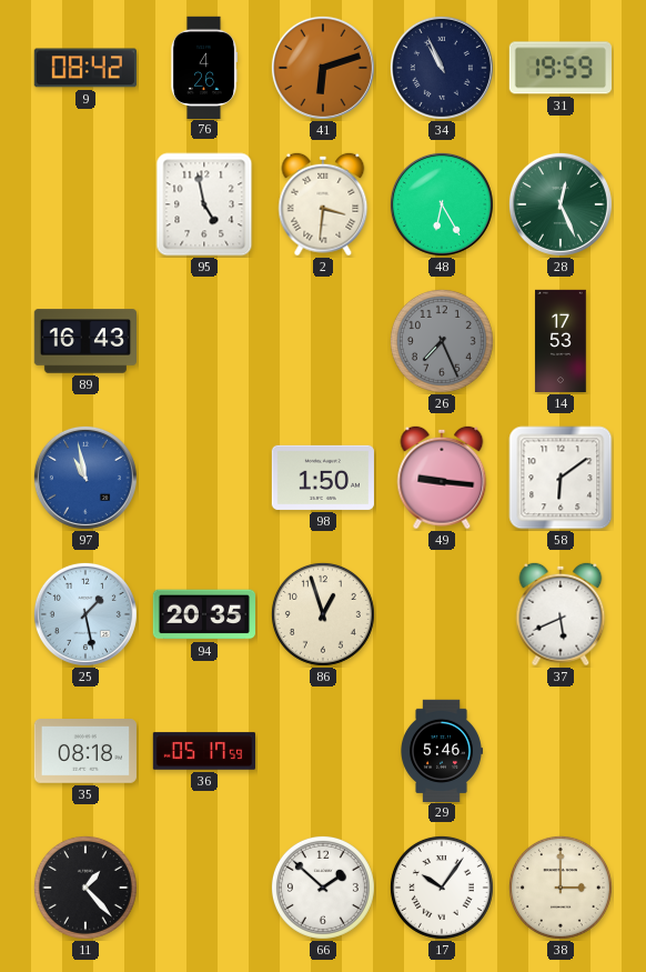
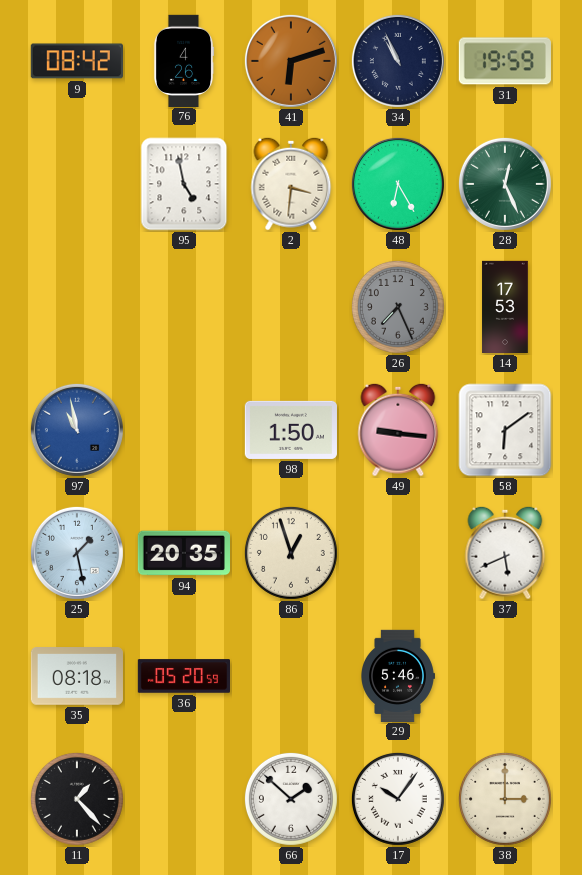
89: 16:43 -> none
36: 05:17 -> 05:20
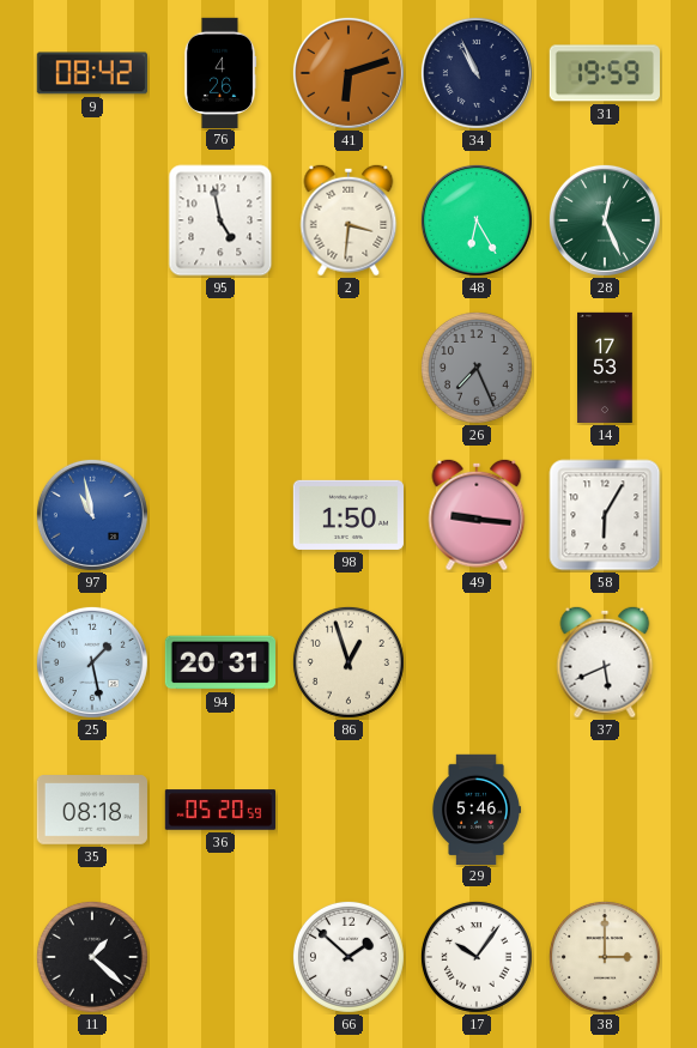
58: 6:09 -> 6:05
94: 20:35 -> 20:31
11: 1:23 -> 1:22
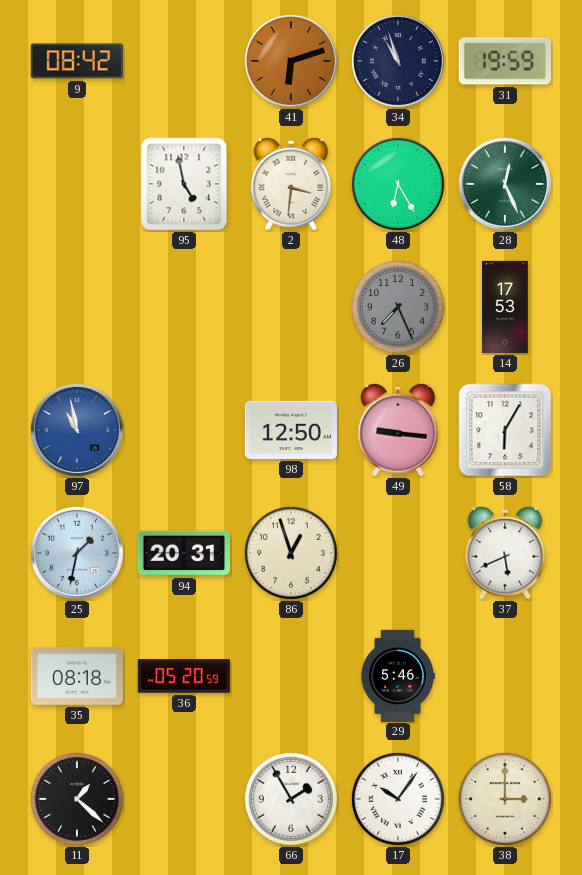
76: 4:26 -> none
34: 10:56 -> 10:57
98: 1:50 -> 12:50
25: 1:28 -> 1:32
66: 1:52 -> 1:55
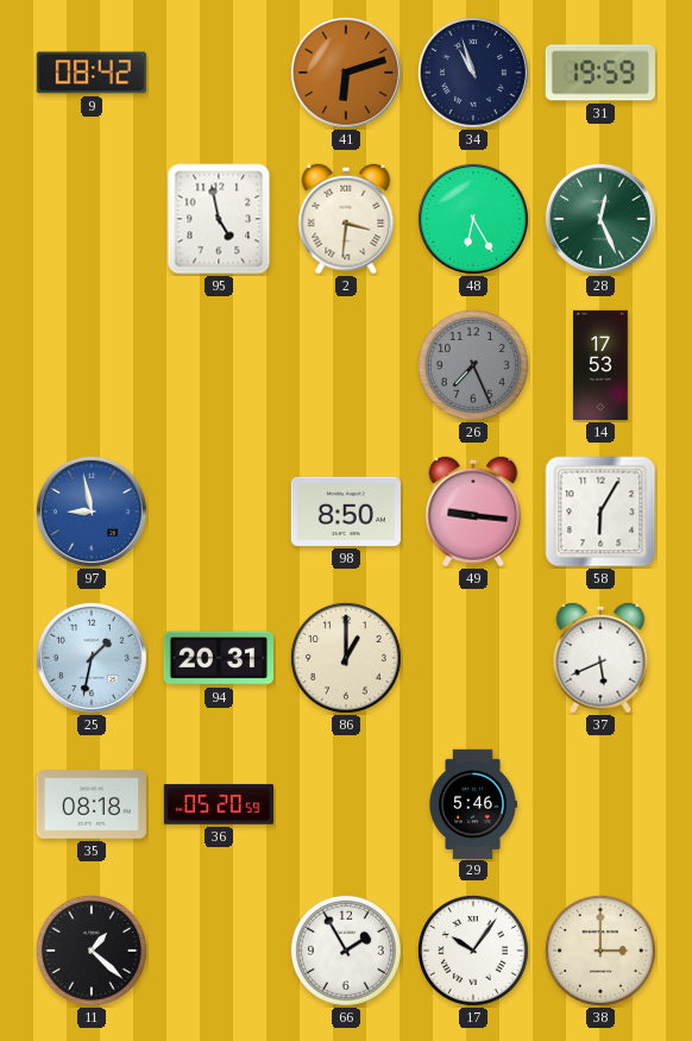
97: 10:58 -> 8:58
98: 12:50 -> 8:50
86: 12:57 -> 1:00
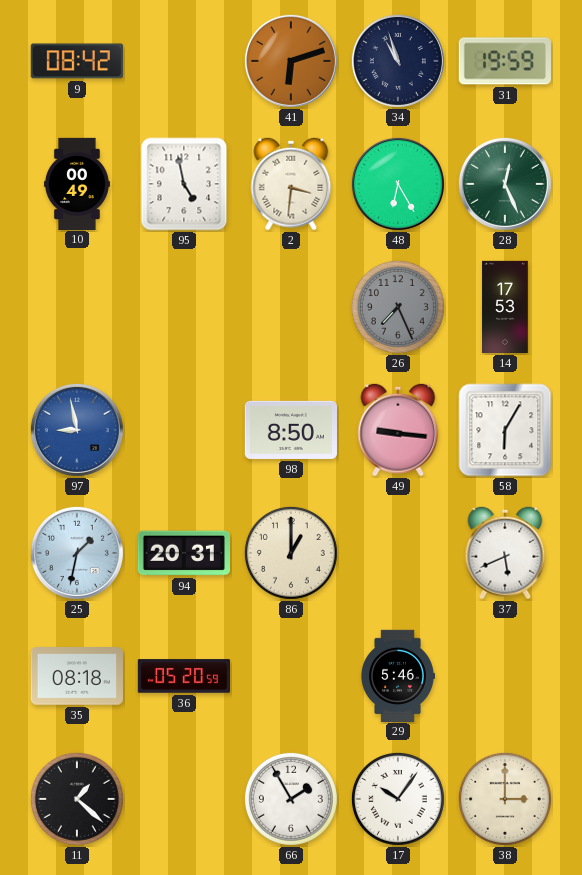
10: none -> 00:49
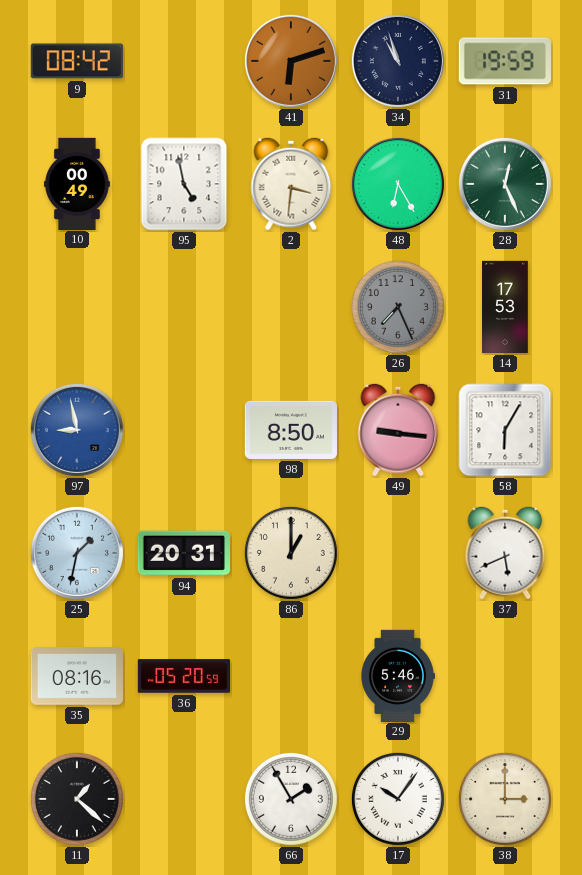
35: 08:18 -> 08:16
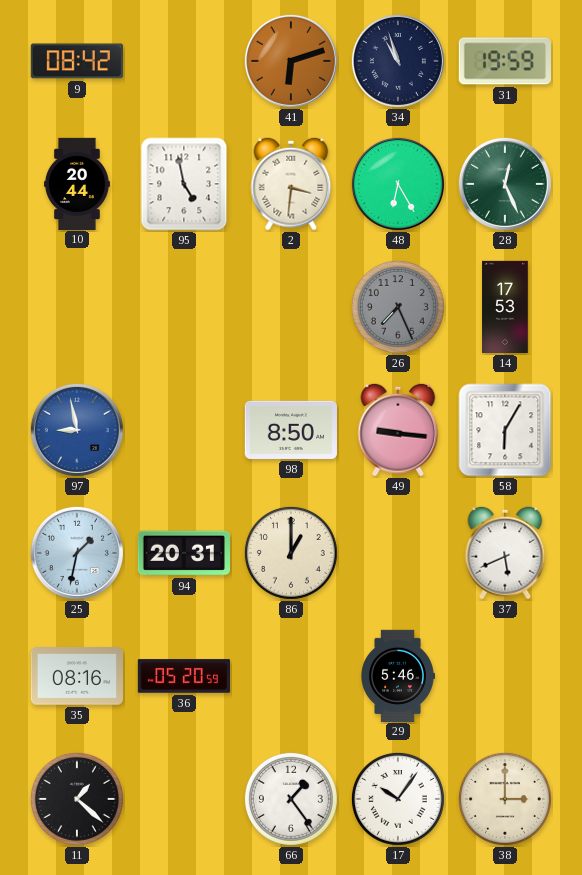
10: 00:49 -> 20:44
66: 1:55 -> 1:24
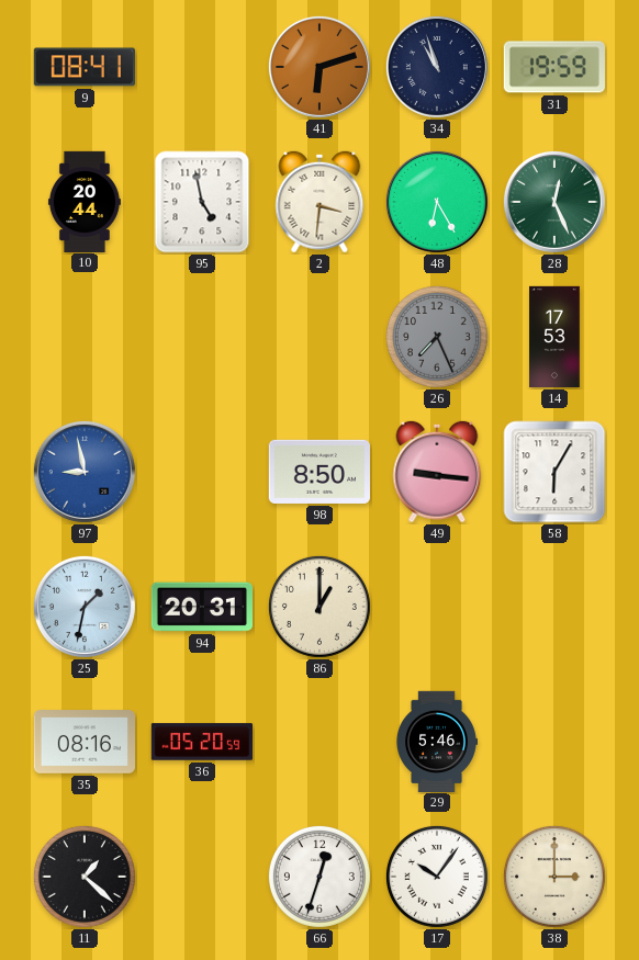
9: 08:42 -> 08:41
37: 5:41 -> none
66: 1:24 -> 12:33
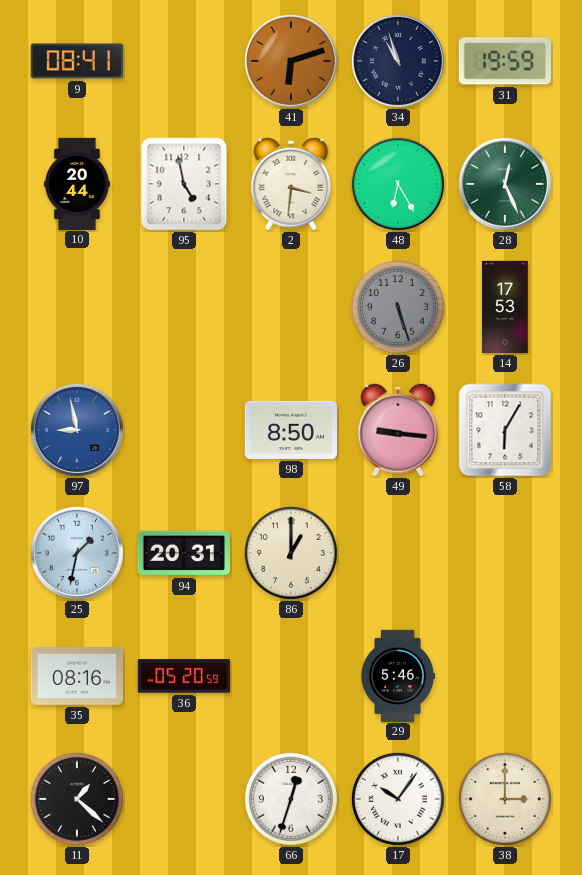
26: 7:26 -> 5:27
